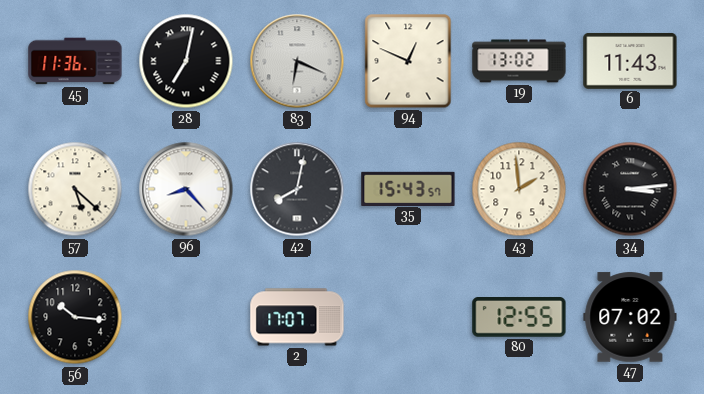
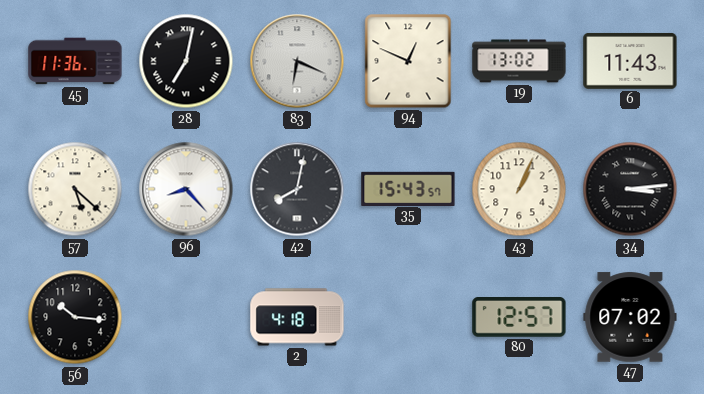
43: 1:59 -> 1:04
2: 17:07 -> 4:18
80: 12:55 -> 12:57
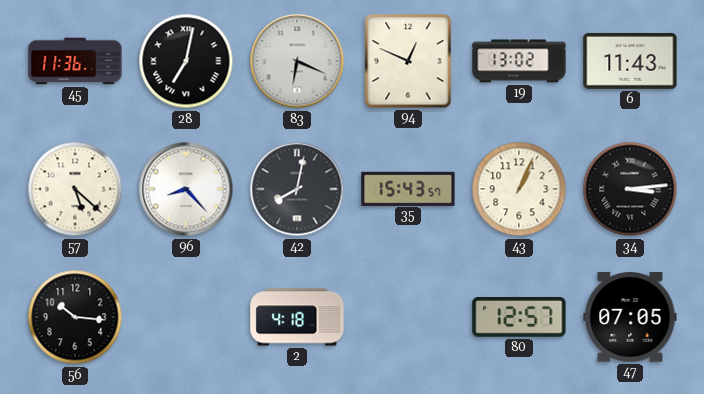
47: 07:02 -> 07:05
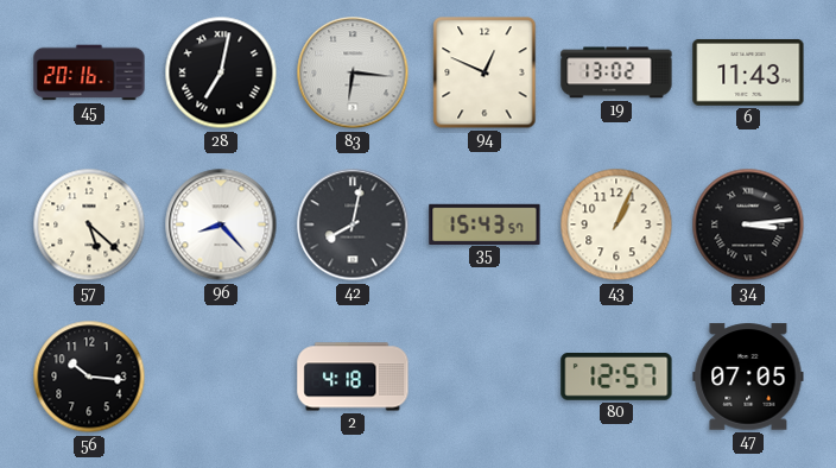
45: 11:36 -> 20:16
83: 6:19 -> 6:16
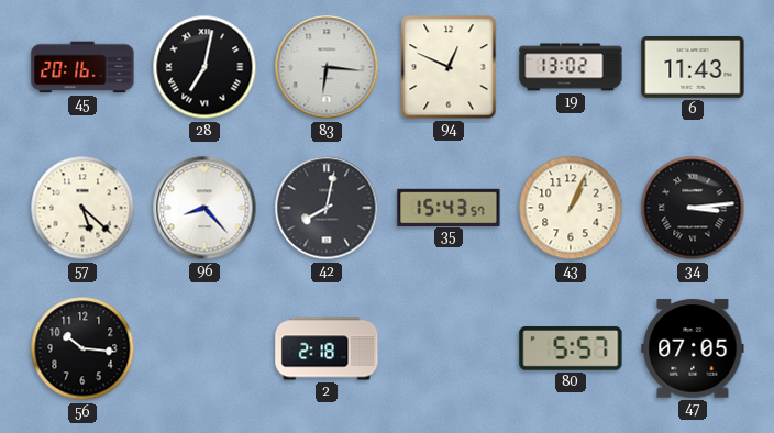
2: 4:18 -> 2:18
80: 12:57 -> 5:57
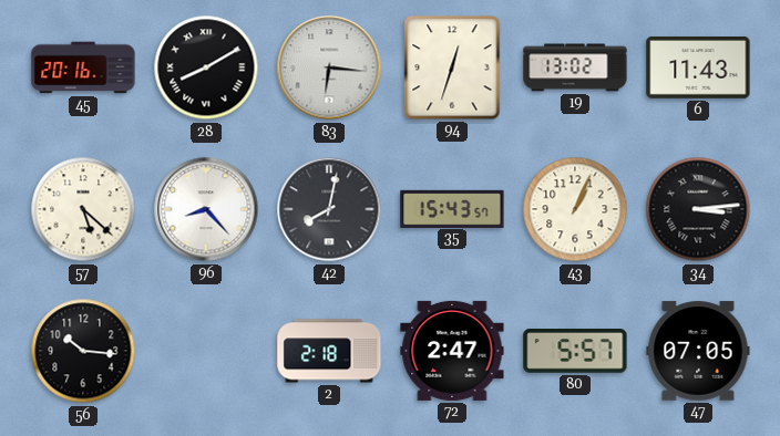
28: 7:02 -> 8:10
94: 12:49 -> 12:33
72: none -> 2:47
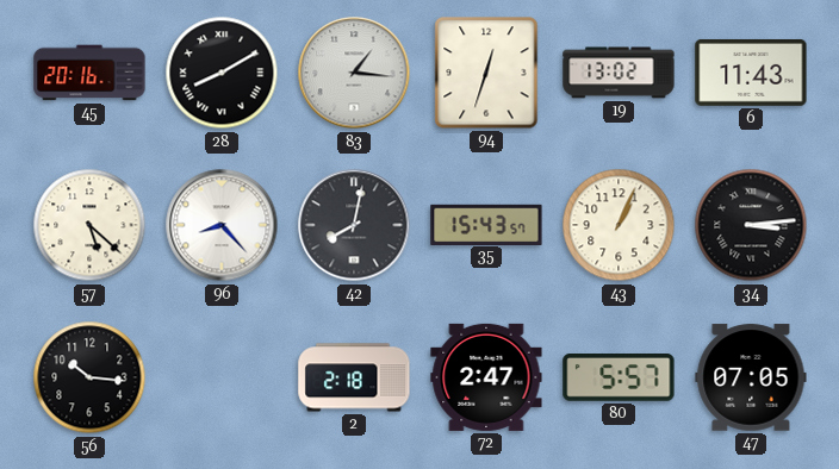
83: 6:16 -> 1:16
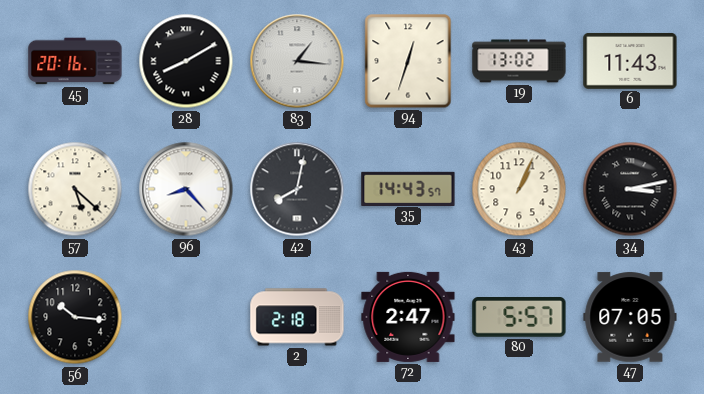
35: 15:43 -> 14:43
34: 3:14 -> 3:13
